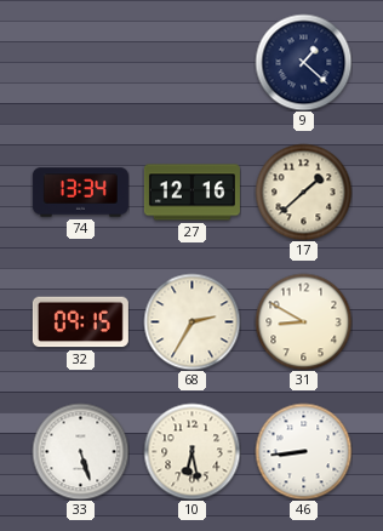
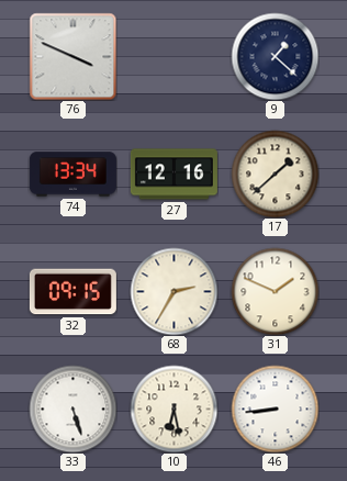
76: none -> 3:49
31: 8:50 -> 1:49
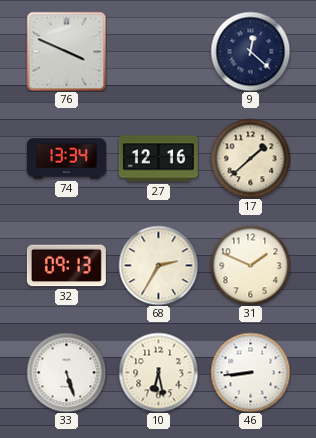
9: 1:22 -> 12:22
32: 09:15 -> 09:13
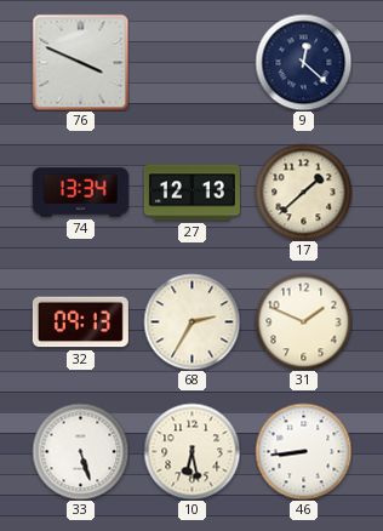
27: 12:16 -> 12:13
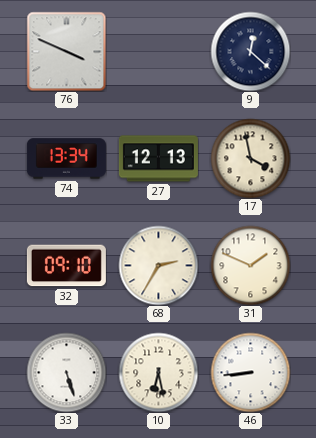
17: 1:38 -> 3:58
32: 09:13 -> 09:10
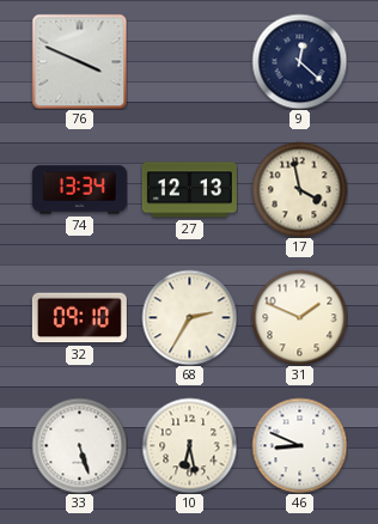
46: 8:44 -> 8:49
